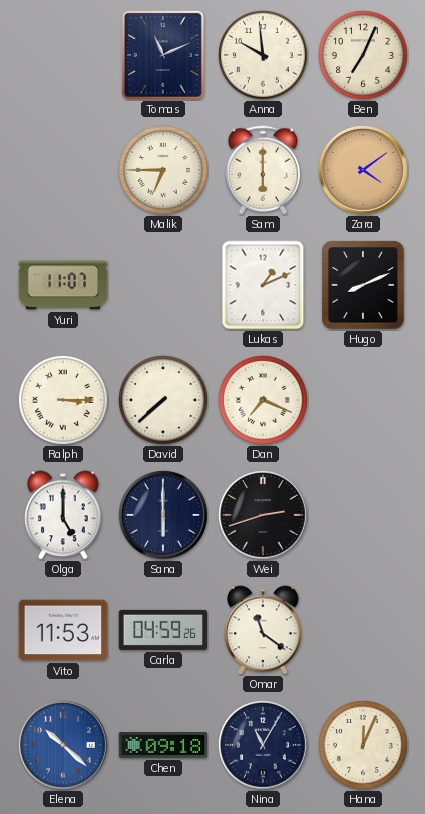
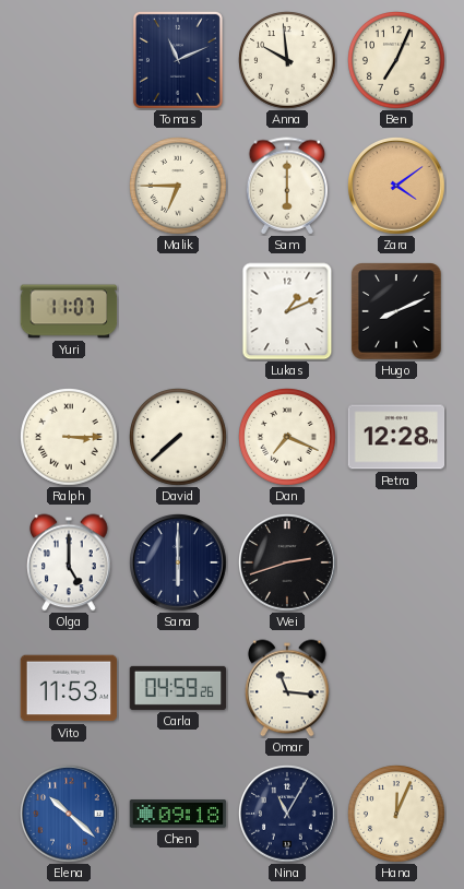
Petra: none -> 12:28
Omar: 11:21 -> 11:16
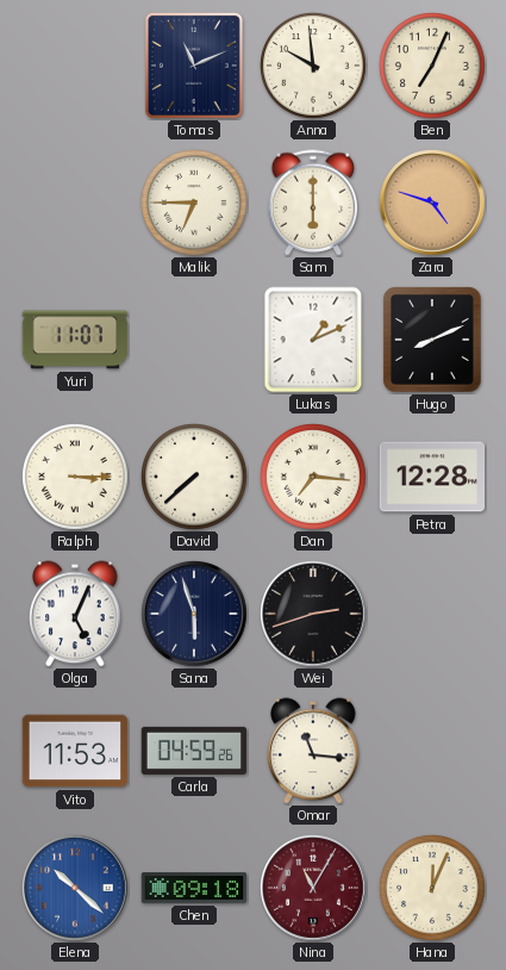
Zara: 4:09 -> 4:48
Dan: 7:19 -> 7:16
Olga: 5:00 -> 5:04
Sana: 6:00 -> 5:57
Nina dial: navy -> burgundy
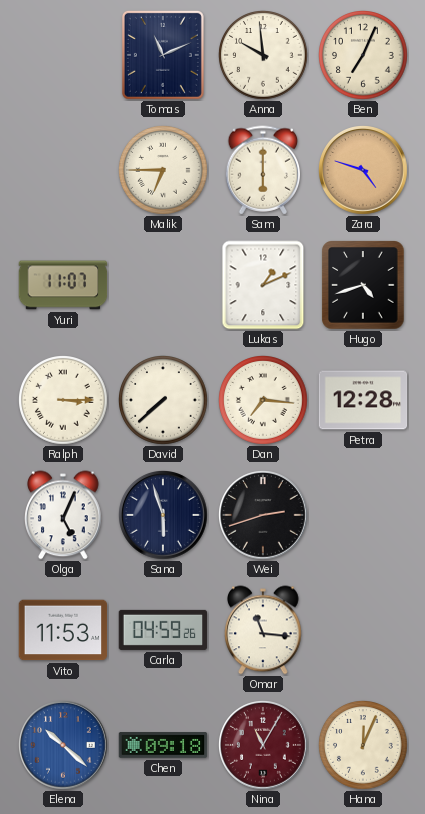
Hugo: 8:11 -> 4:42
